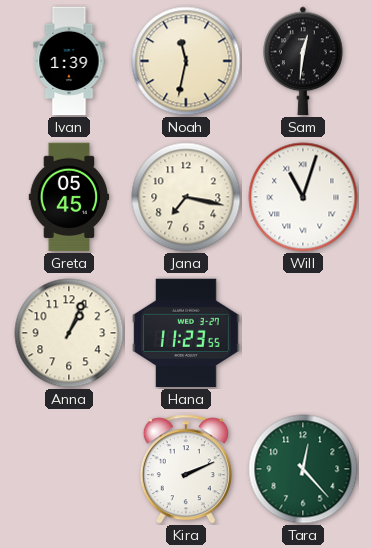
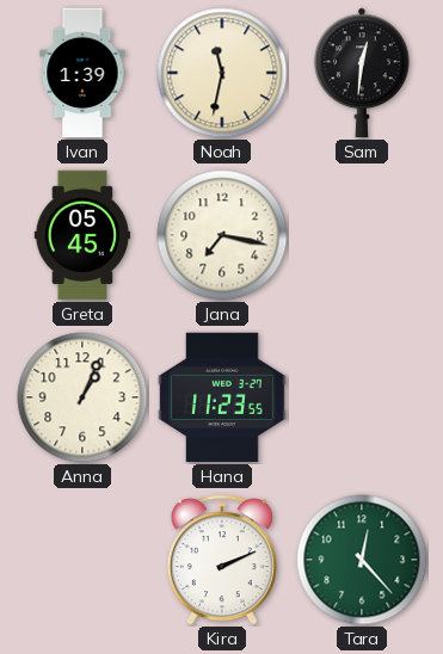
Will: 11:03 -> none
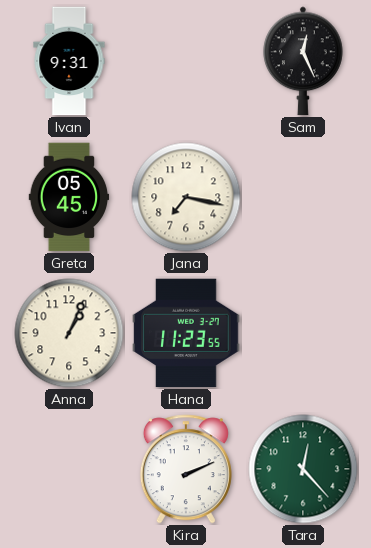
Ivan: 1:39 -> 9:31
Noah: 11:32 -> none
Sam: 12:31 -> 12:26
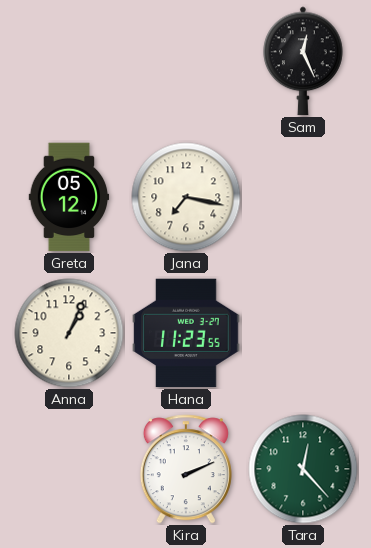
Ivan: 9:31 -> none
Greta: 05:45 -> 05:12
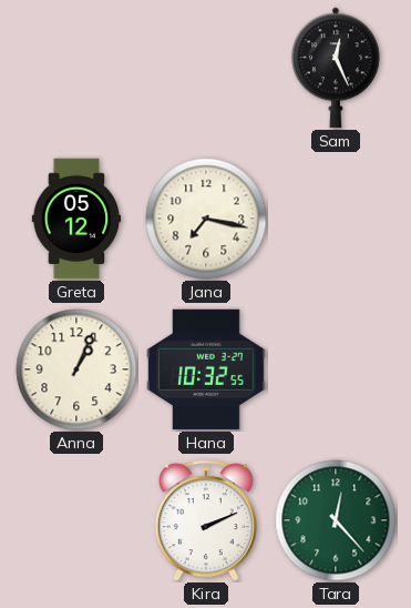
Hana: 11:23 -> 10:32
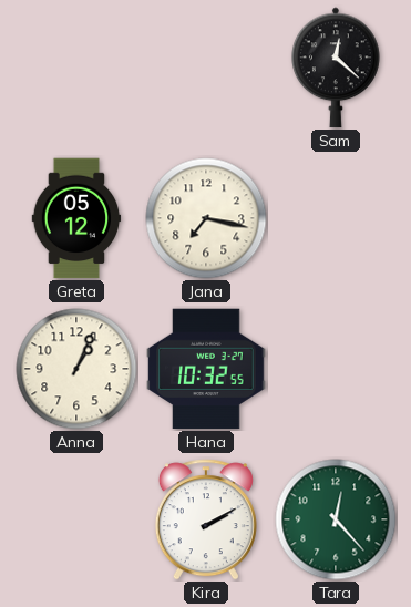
Sam: 12:26 -> 12:22
Kira: 2:11 -> 2:10
